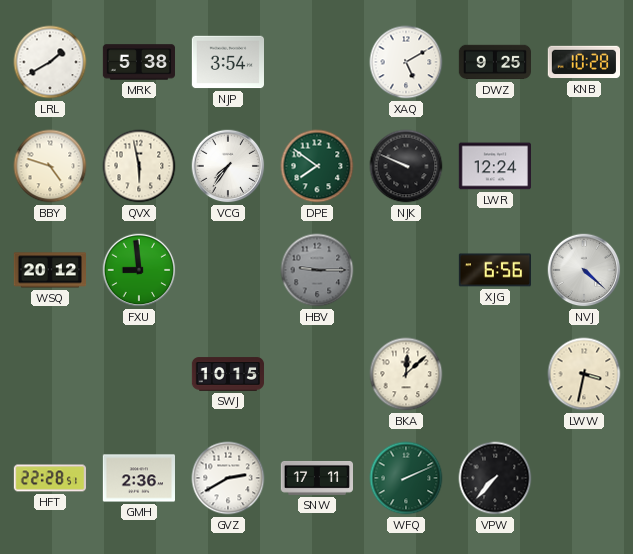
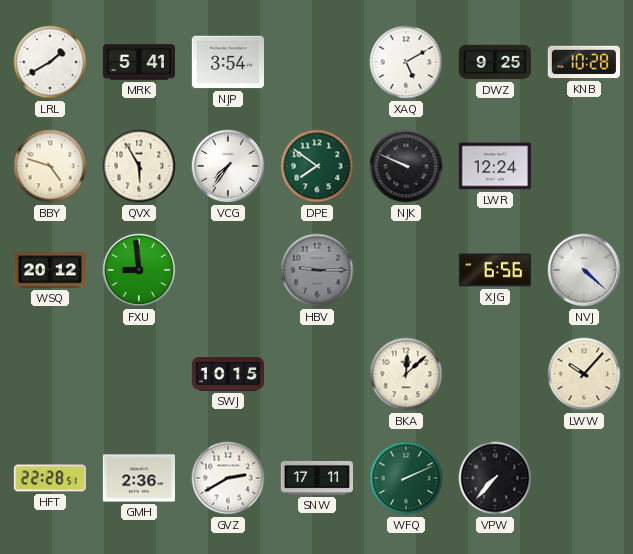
MRK: 5:38 -> 5:41
QVX: 5:58 -> 5:55
LWW: 3:32 -> 10:07
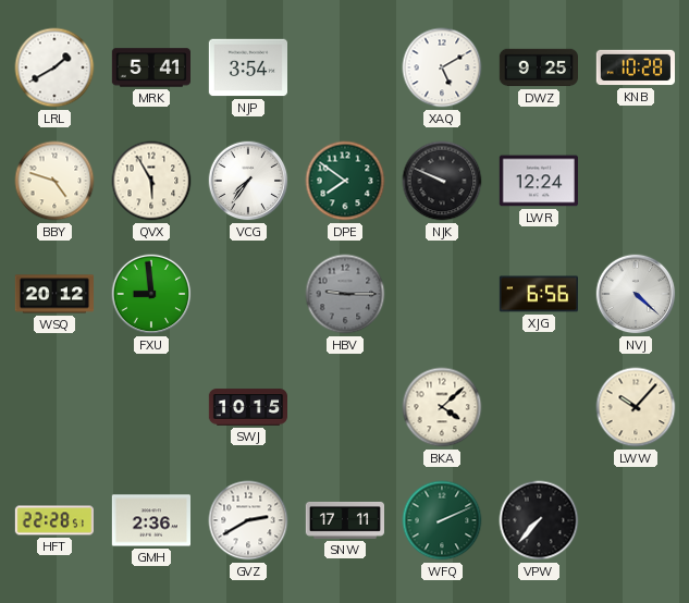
BKA: 12:08 -> 4:08
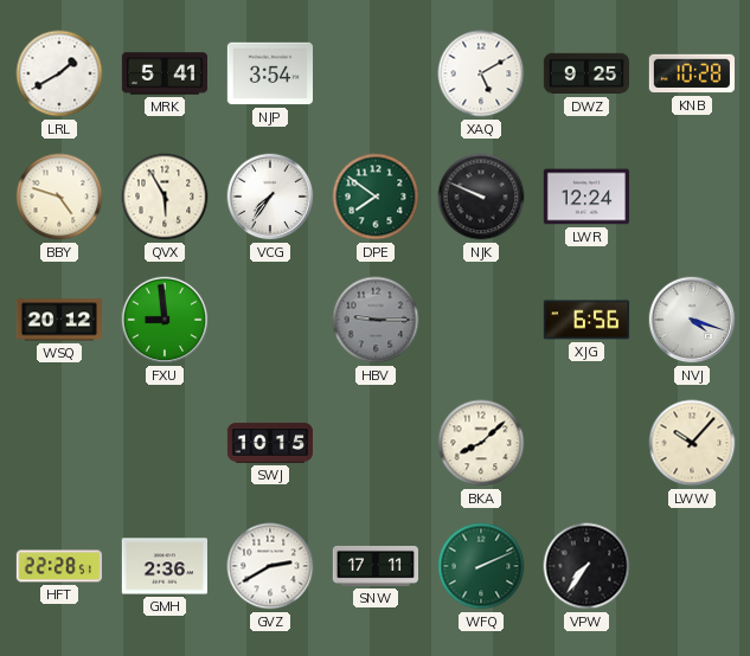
NVJ: 4:22 -> 4:18
BKA: 4:08 -> 8:08
VPW: 7:37 -> 7:36
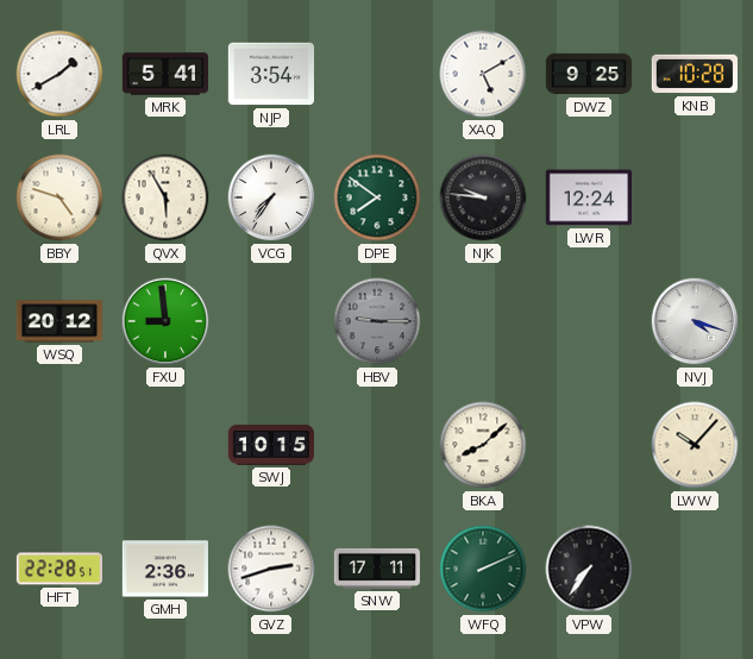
NJK: 9:49 -> 9:46
XJG: 6:56 -> none
GVZ: 2:40 -> 2:42
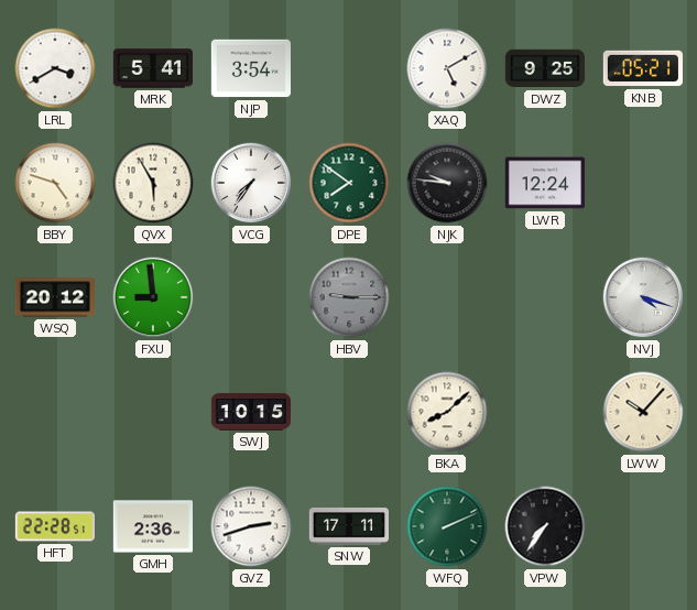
LRL: 1:40 -> 3:40
KNB: 10:28 -> 05:21
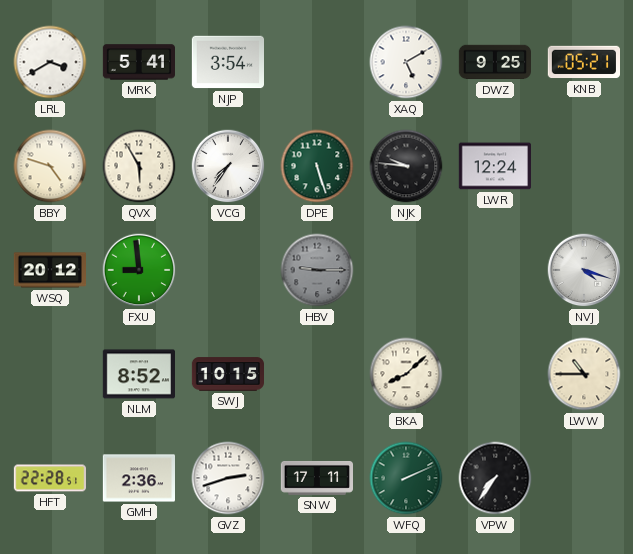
DPE: 7:51 -> 5:27
NLM: none -> 8:52
LWW: 10:07 -> 10:45
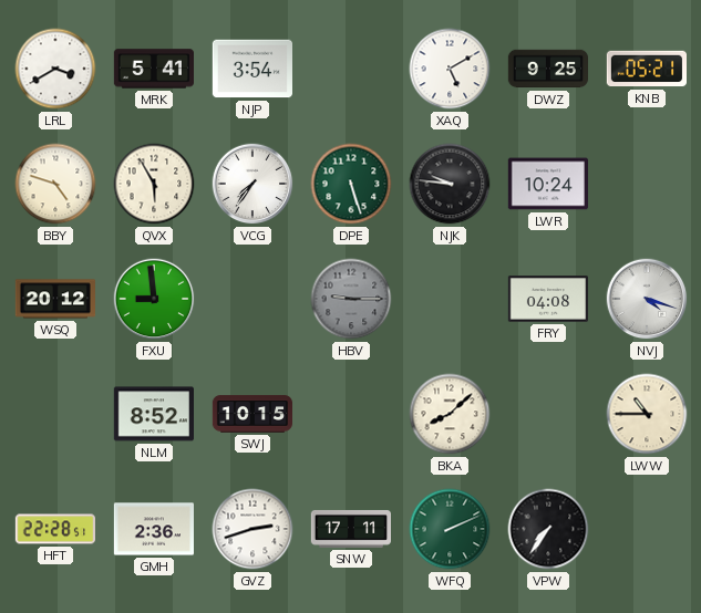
LWR: 12:24 -> 10:24
FRY: none -> 04:08
